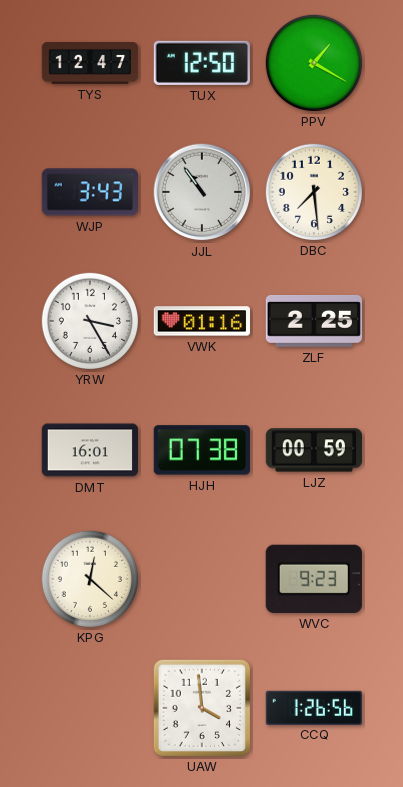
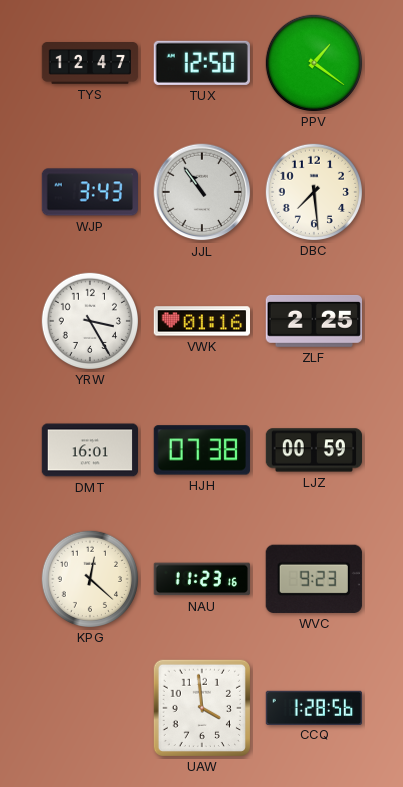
PPV: 1:20 -> 1:21
NAU: none -> 11:23
CCQ: 1:26 -> 1:28
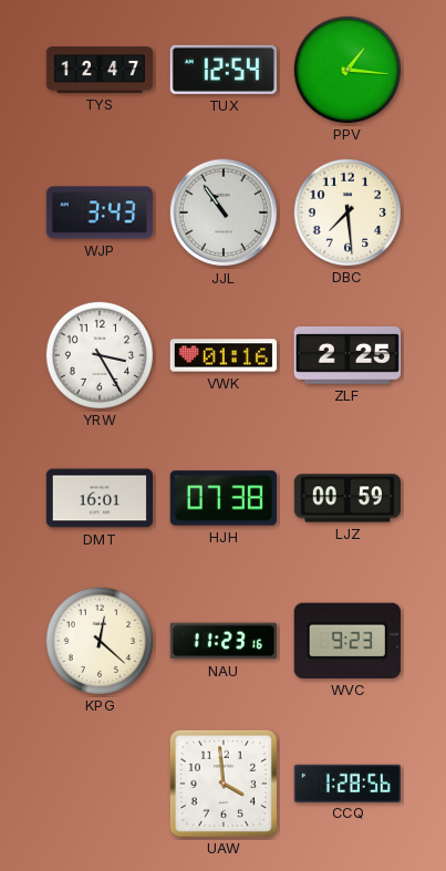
TUX: 12:50 -> 12:54
PPV: 1:21 -> 1:16
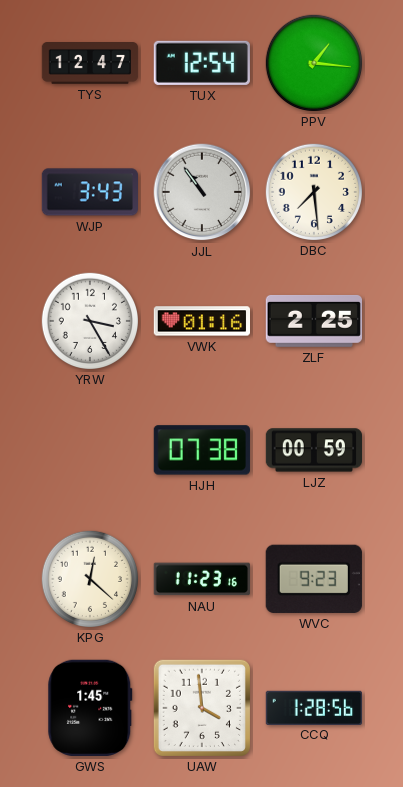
DMT: 16:01 -> none
GWS: none -> 1:45
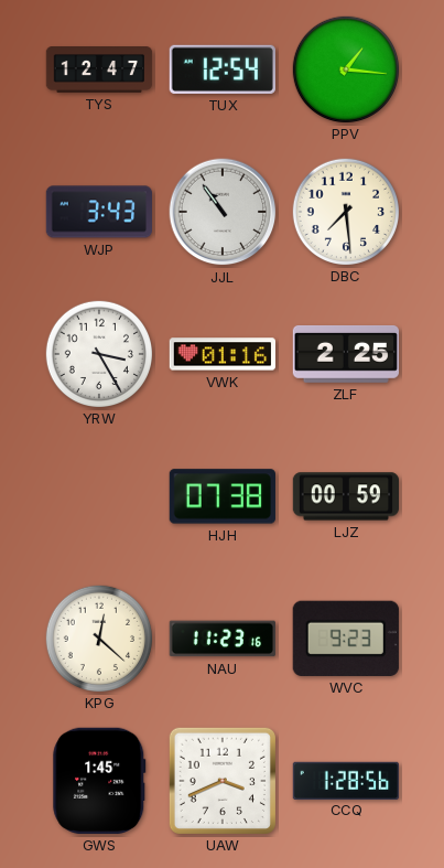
UAW: 3:59 -> 3:41
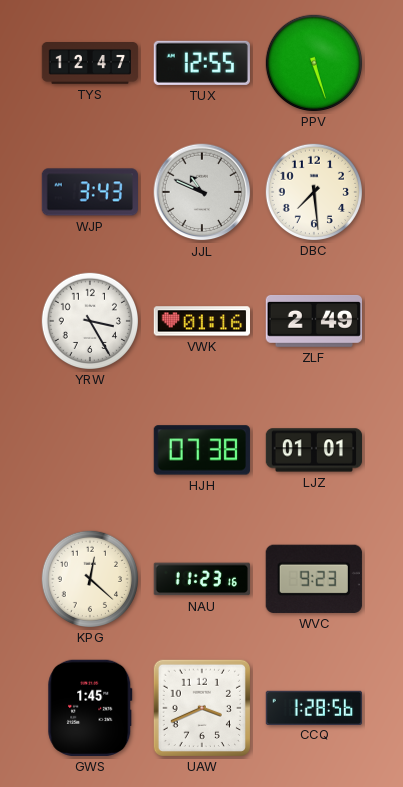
TUX: 12:54 -> 12:55
PPV: 1:16 -> 5:27
JJL: 10:54 -> 10:49
ZLF: 2:25 -> 2:49
LJZ: 00:59 -> 01:01
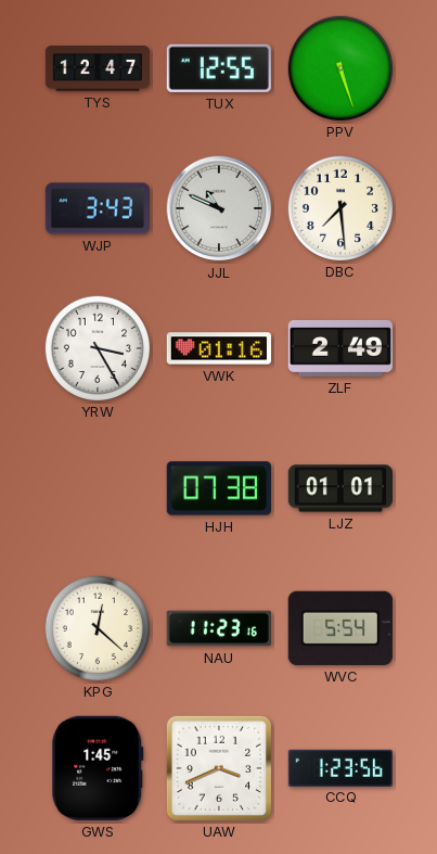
WVC: 9:23 -> 5:54
CCQ: 1:28 -> 1:23
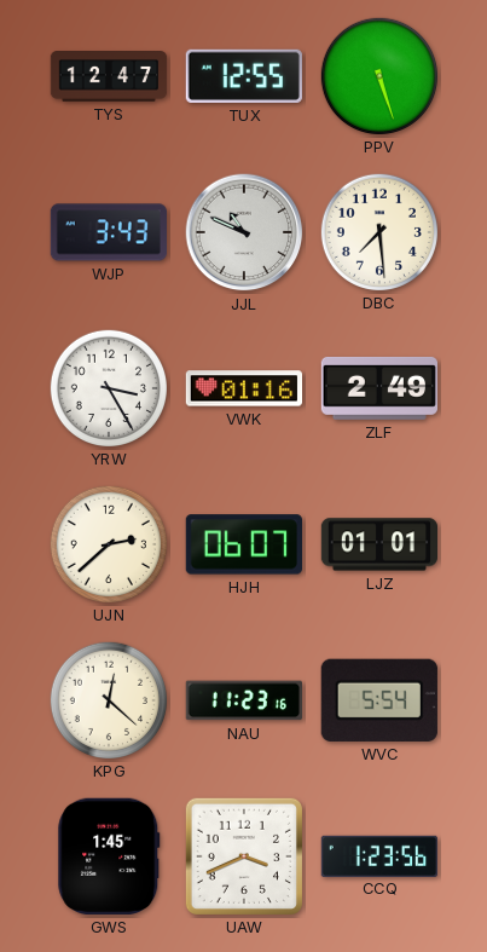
UJN: none -> 2:38
HJH: 07:38 -> 06:07
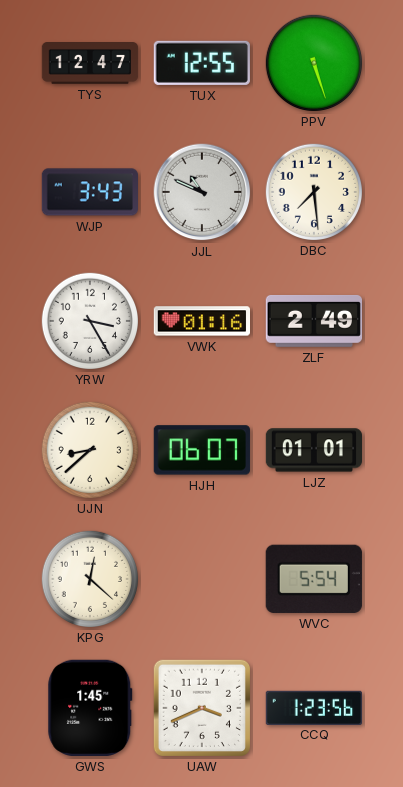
UJN: 2:38 -> 8:38
NAU: 11:23 -> none
